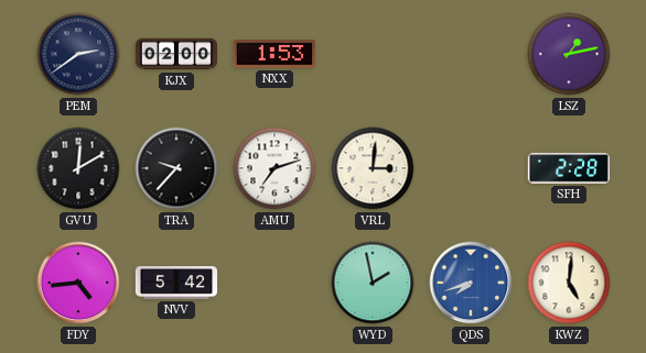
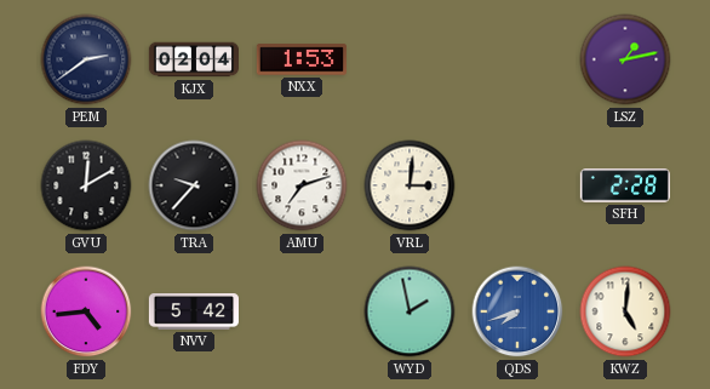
KJX: 02:00 -> 02:04
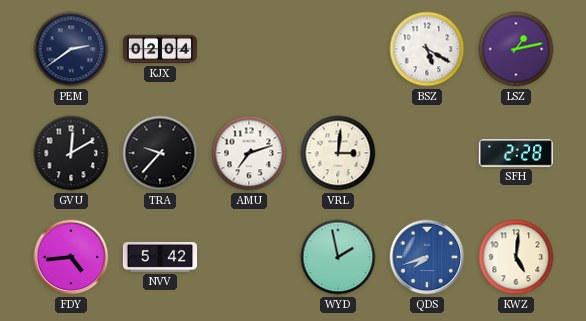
NXX: 1:53 -> none
BSZ: none -> 5:20
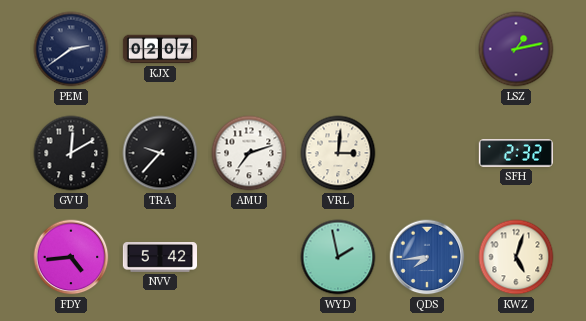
KJX: 02:04 -> 02:07
BSZ: 5:20 -> none
SFH: 2:28 -> 2:32
QDS: 7:42 -> 7:44
KWZ: 5:01 -> 5:03
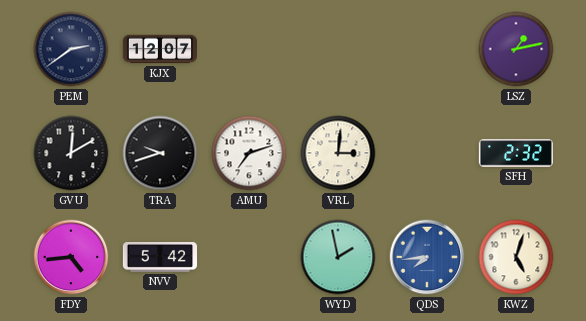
KJX: 02:07 -> 12:07
TRA: 9:37 -> 9:42
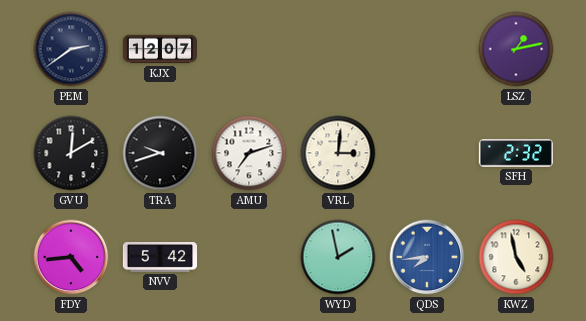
KWZ: 5:03 -> 4:58
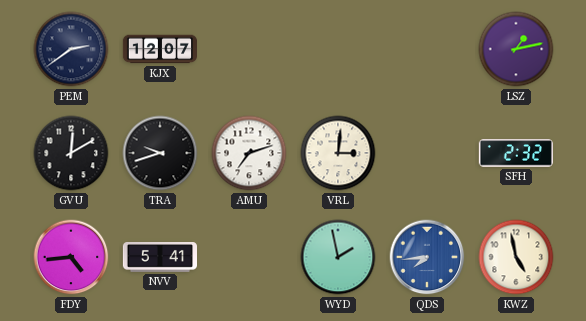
NVV: 5:42 -> 5:41
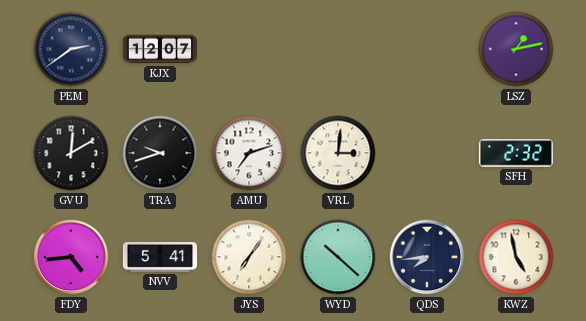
JYS: none -> 7:06
WYD: 1:58 -> 10:22
QDS dial: blue -> navy
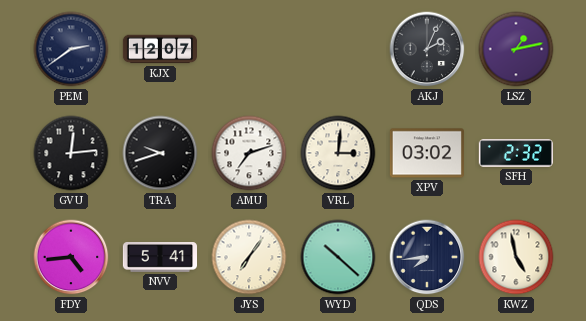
AKJ: none -> 2:04
GVU: 12:10 -> 12:14
XPV: none -> 03:02
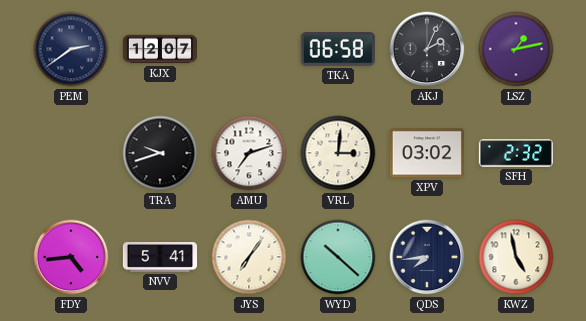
TKA: none -> 06:58
GVU: 12:14 -> none
